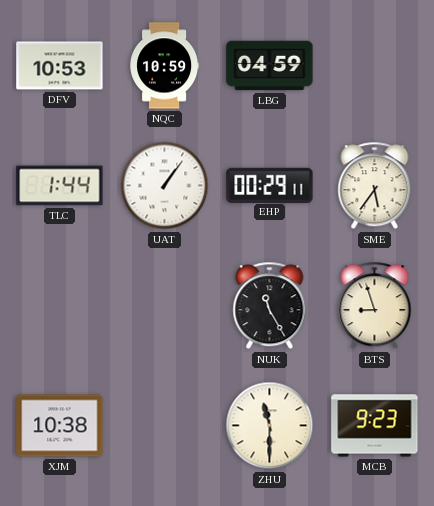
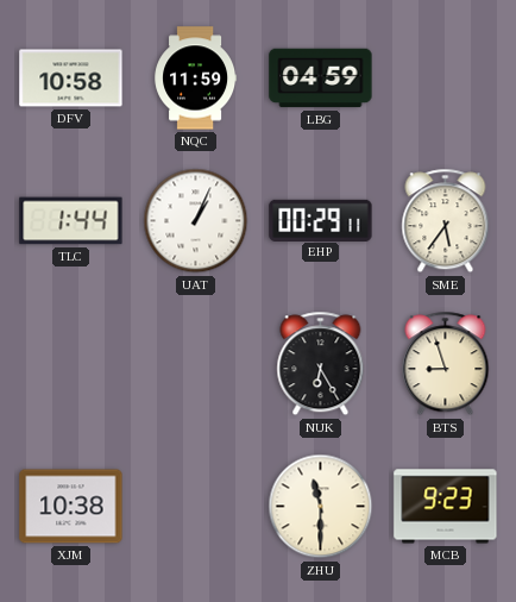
DFV: 10:53 -> 10:58
NQC: 10:59 -> 11:59
UAT: 1:06 -> 1:04
NUK: 11:25 -> 6:25
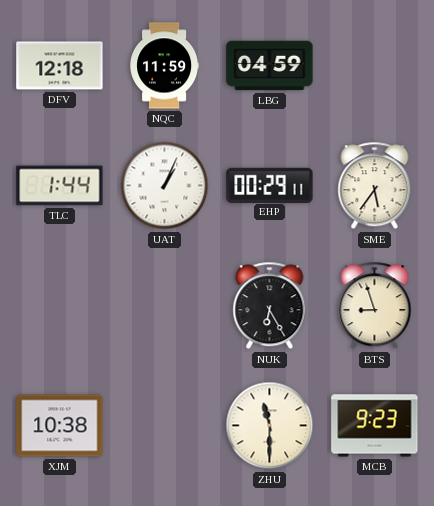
DFV: 10:58 -> 12:18
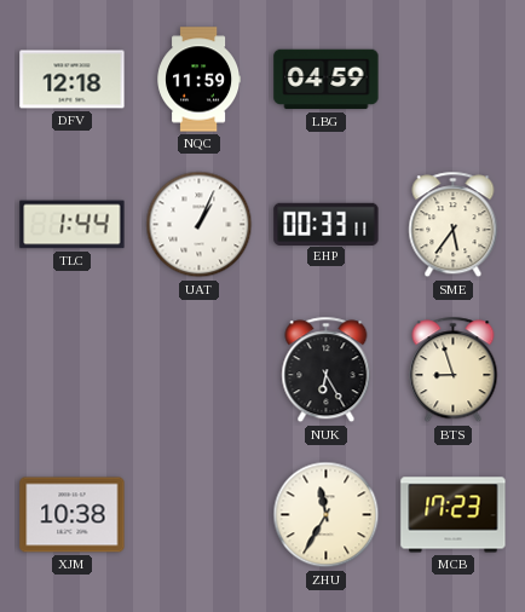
EHP: 00:29 -> 00:33
ZHU: 11:30 -> 11:35
MCB: 9:23 -> 17:23
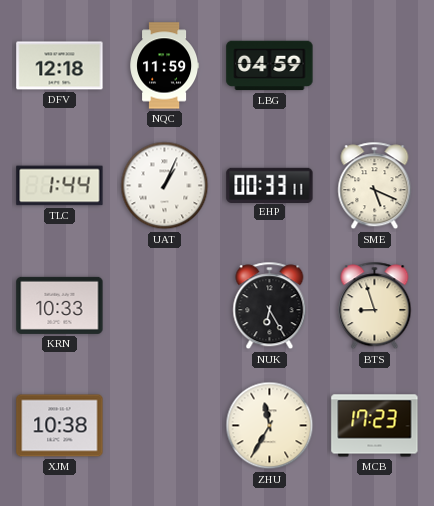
SME: 5:36 -> 5:19
KRN: none -> 10:33
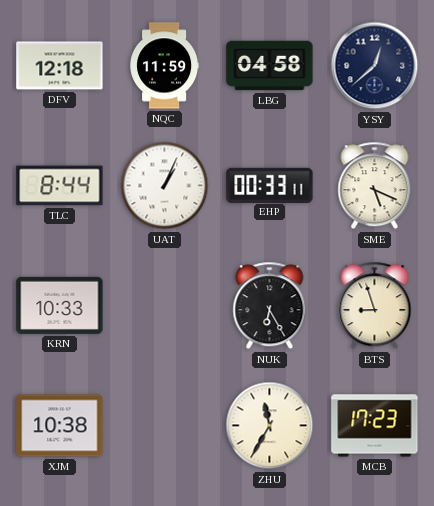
LBG: 04:59 -> 04:58
YSY: none -> 12:38
TLC: 1:44 -> 8:44
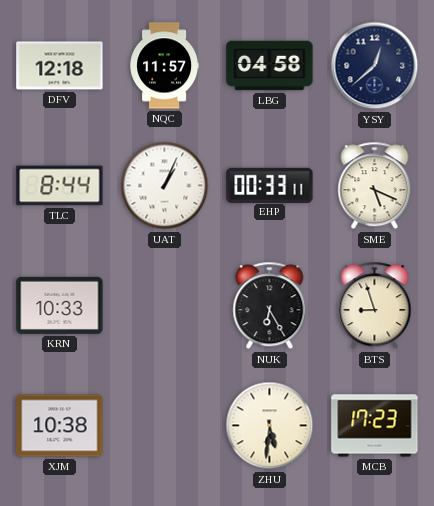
NQC: 11:59 -> 11:57
ZHU: 11:35 -> 5:31
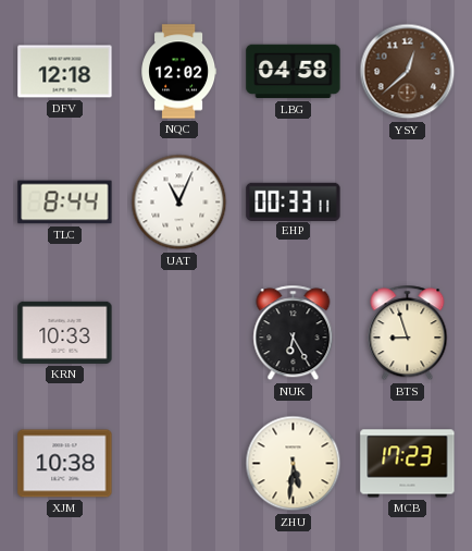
NQC: 11:57 -> 12:02
YSY dial: navy -> brown
UAT: 1:04 -> 11:04
SME: 5:19 -> none
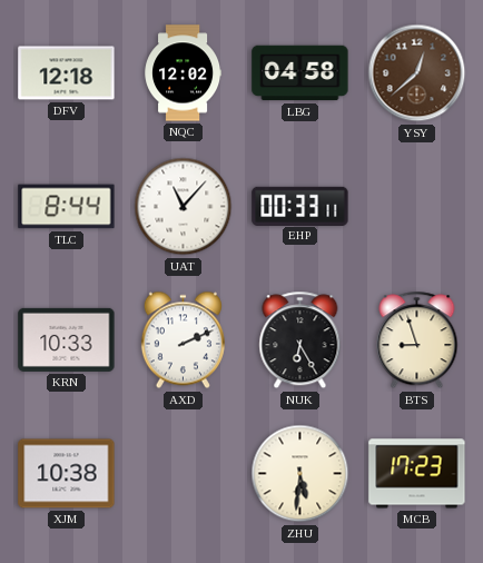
UAT: 11:04 -> 11:07
AXD: none -> 2:11
